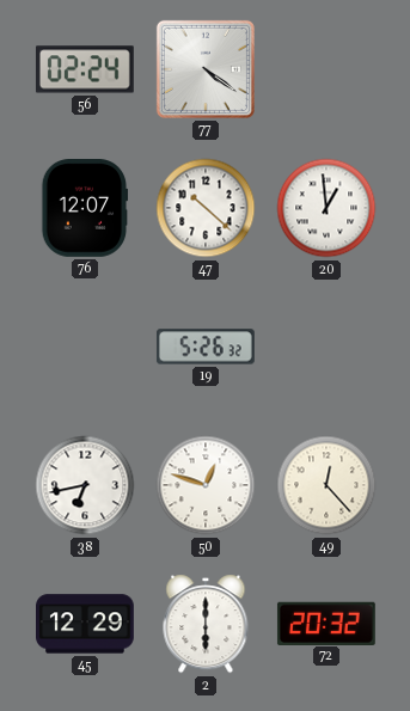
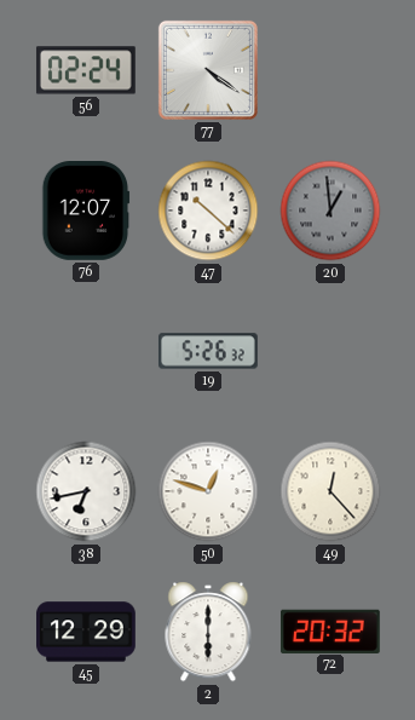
20 dial: white -> grey
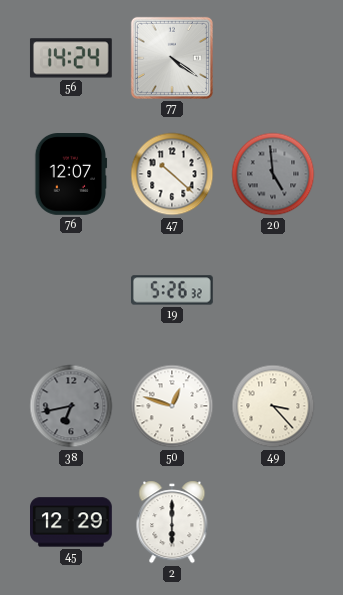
56: 02:24 -> 14:24
20: 12:59 -> 4:59
38 dial: white -> grey
49: 12:23 -> 3:23
72: 20:32 -> none
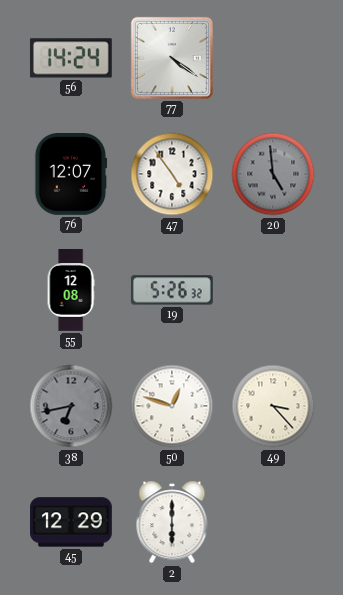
47: 10:22 -> 4:54
55: none -> 12:08
